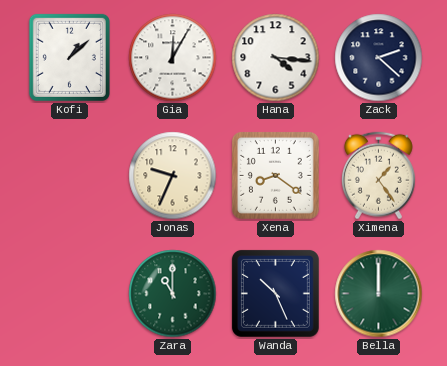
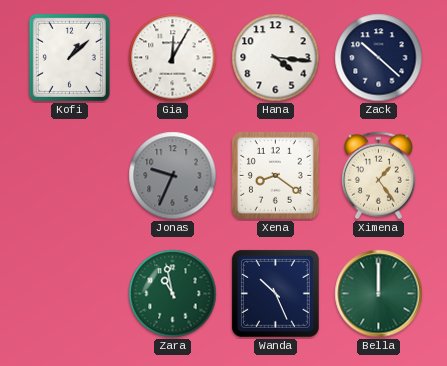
Zack: 2:22 -> 10:22
Jonas dial: cream -> grey
Zara: 11:00 -> 10:58
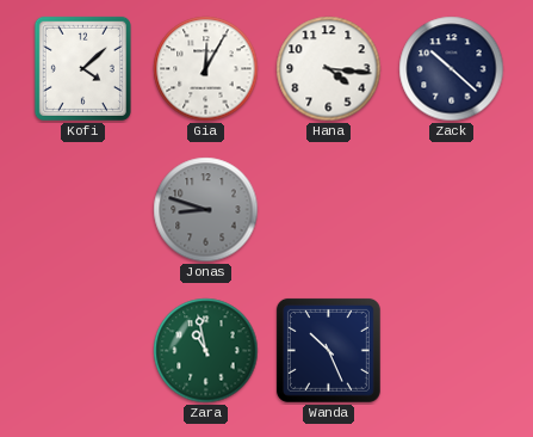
Kofi: 1:08 -> 4:08
Jonas: 9:34 -> 8:48
Xena: 8:21 -> none
Ximena: 1:24 -> none
Bella: 12:00 -> none
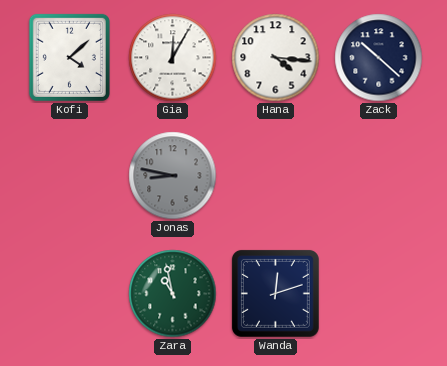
Jonas: 8:48 -> 8:47
Wanda: 10:26 -> 12:12
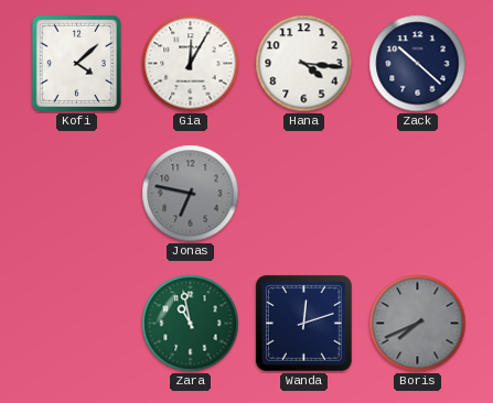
Jonas: 8:47 -> 6:47
Boris: none -> 7:41
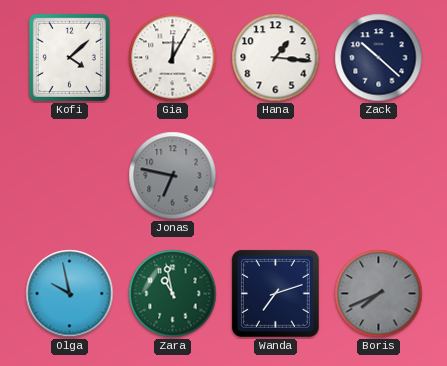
Hana: 4:16 -> 1:16
Olga: none -> 9:58
Wanda: 12:12 -> 7:12
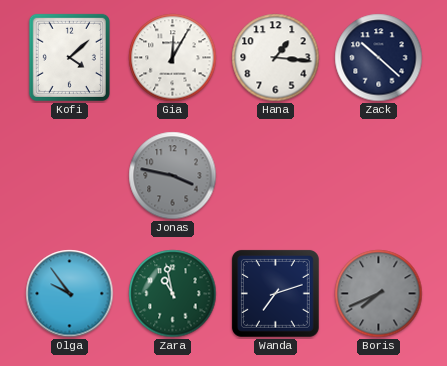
Jonas: 6:47 -> 3:47
Olga: 9:58 -> 9:54
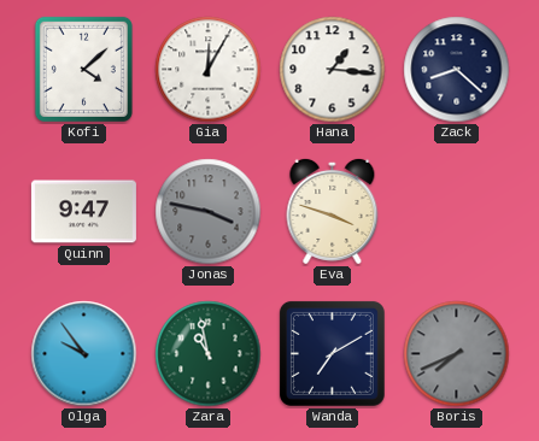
Zack: 10:22 -> 8:22
Quinn: none -> 9:47
Eva: none -> 3:48
Wanda: 7:12 -> 7:10
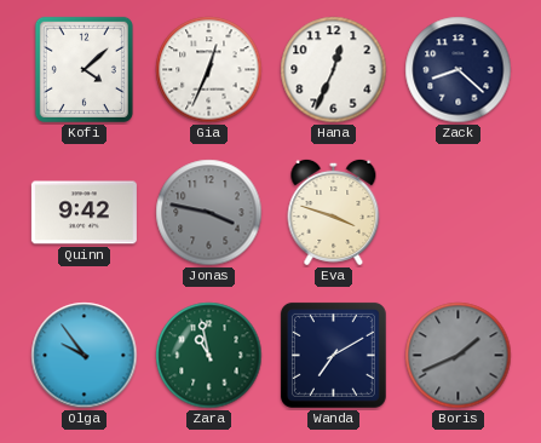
Gia: 12:05 -> 12:34
Hana: 1:16 -> 12:34
Quinn: 9:47 -> 9:42
Boris: 7:41 -> 1:41
